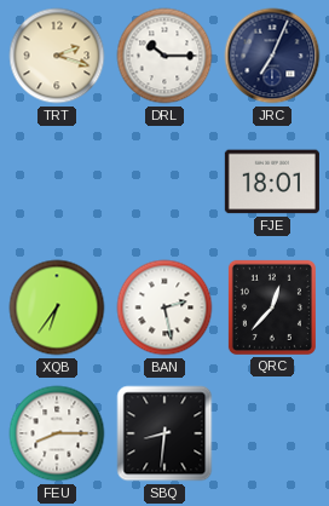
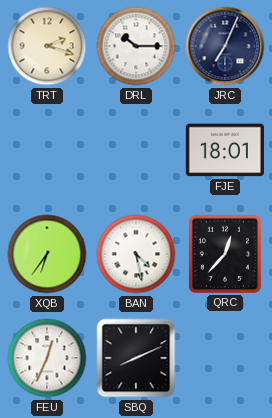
BAN: 2:28 -> 4:28
FEU: 8:15 -> 12:34
SBQ: 8:31 -> 8:11
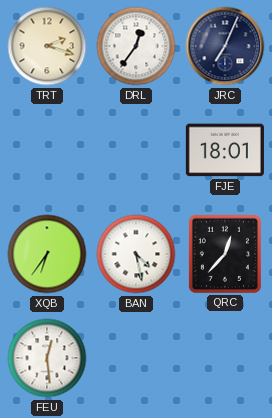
DRL: 10:15 -> 12:36
FEU: 12:34 -> 12:29
SBQ: 8:11 -> none
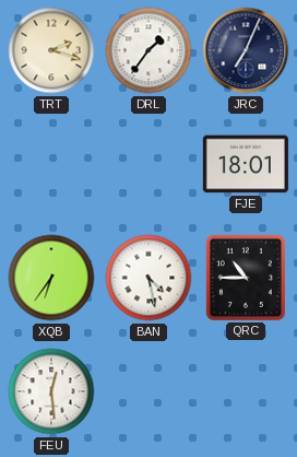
DRL: 12:36 -> 1:36
QRC: 12:37 -> 10:45
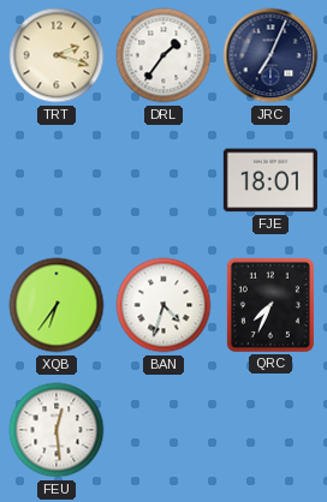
BAN: 4:28 -> 4:33
QRC: 10:45 -> 7:34
